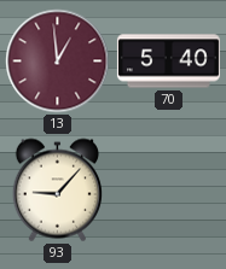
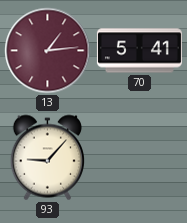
13: 12:59 -> 1:14
70: 5:40 -> 5:41
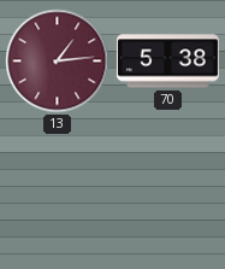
70: 5:41 -> 5:38
93: 9:07 -> none
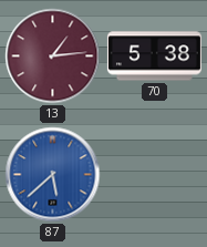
87: none -> 5:38
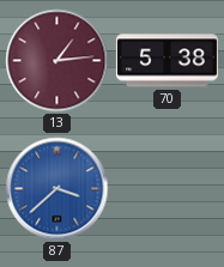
87: 5:38 -> 3:38
